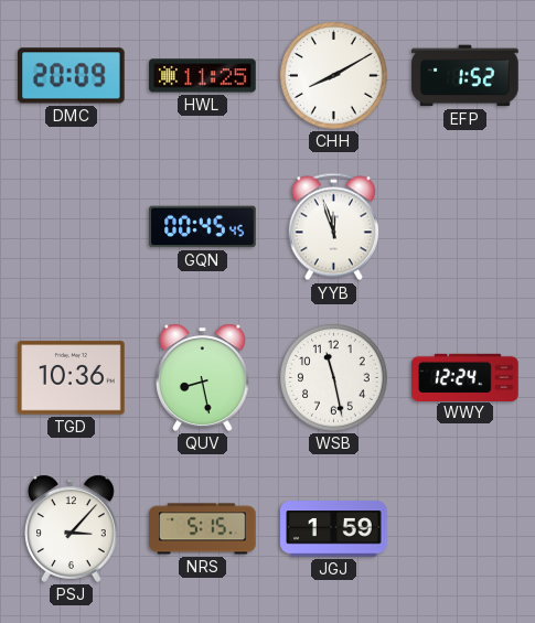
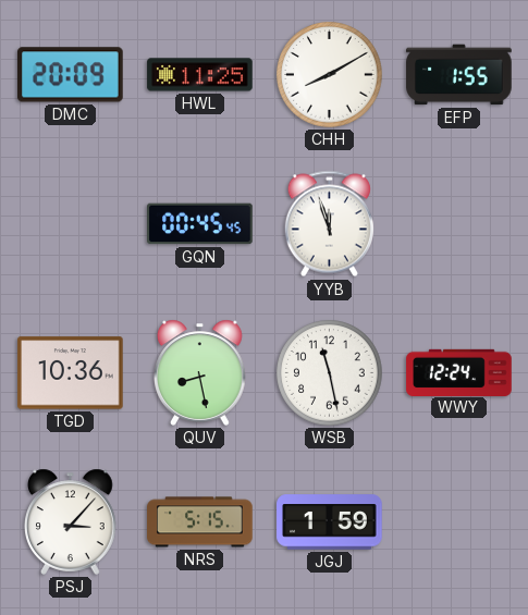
EFP: 1:52 -> 1:55
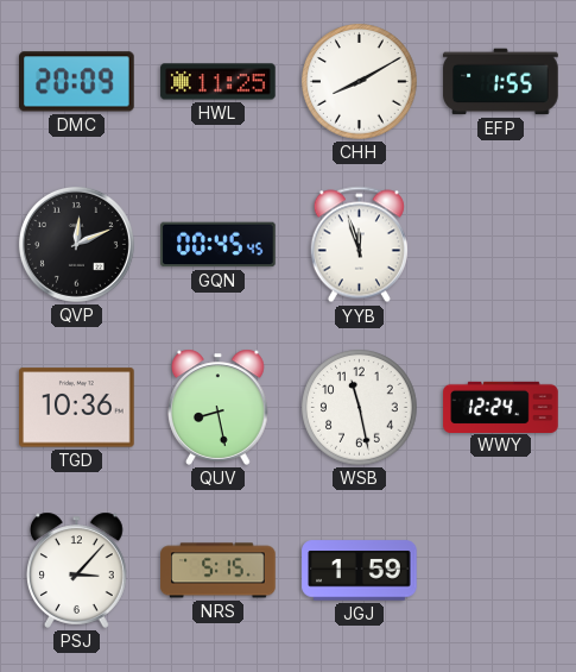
QVP: none -> 12:11
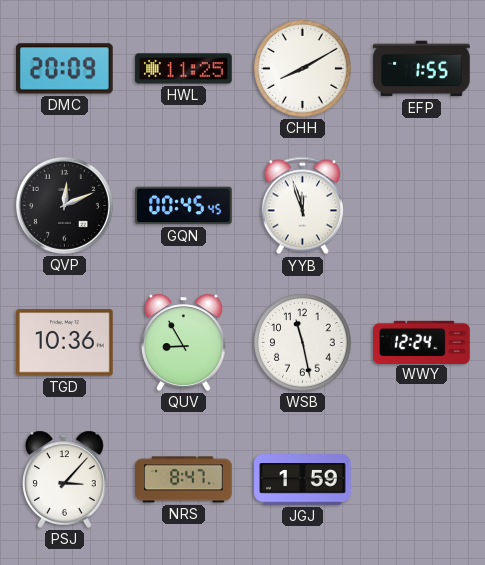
QUV: 8:28 -> 8:55
NRS: 5:15 -> 8:47
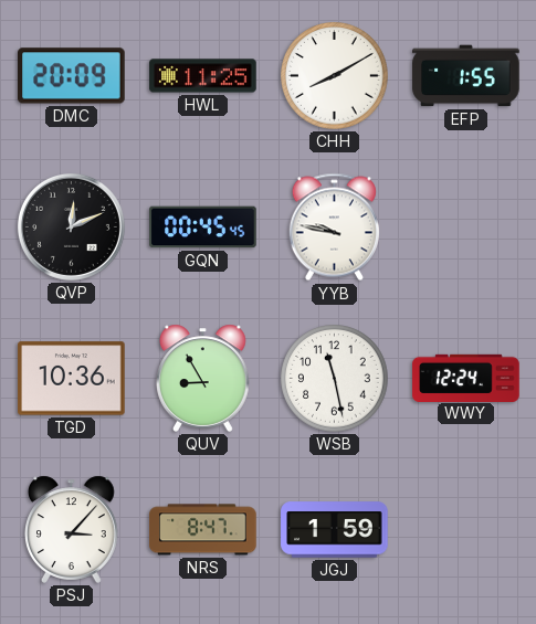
YYB: 11:57 -> 9:47
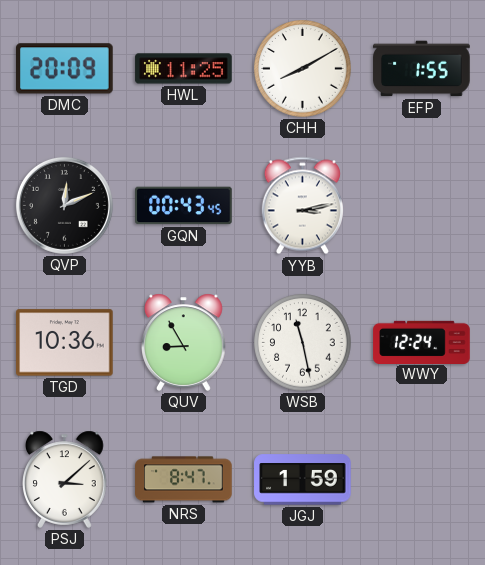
GQN: 00:45 -> 00:43
YYB: 9:47 -> 3:13
PSJ: 3:07 -> 3:08
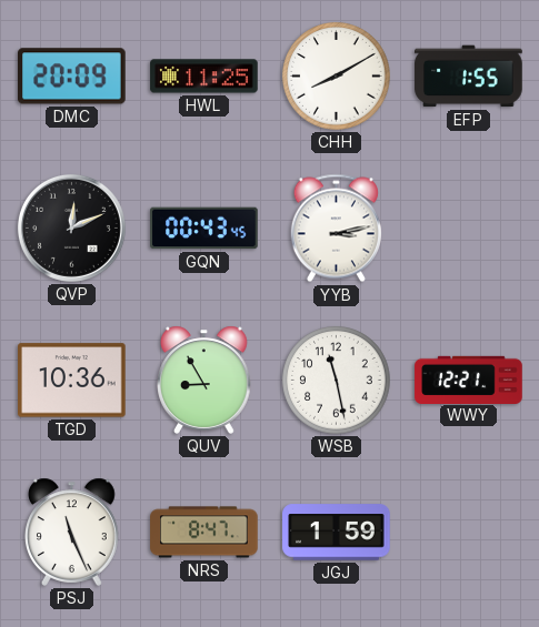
WWY: 12:24 -> 12:21
PSJ: 3:08 -> 11:26
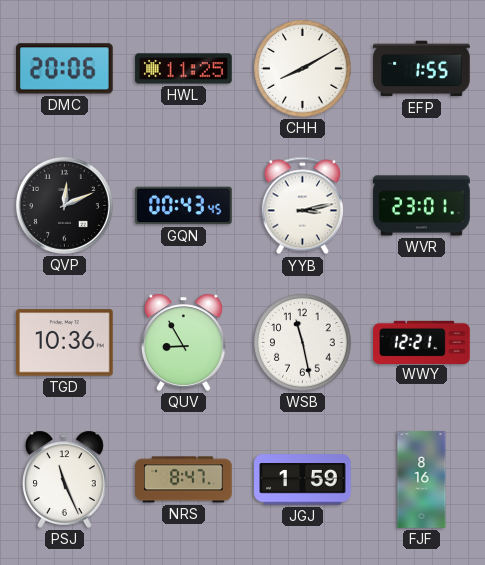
DMC: 20:09 -> 20:06
WVR: none -> 23:01
FJF: none -> 8:16
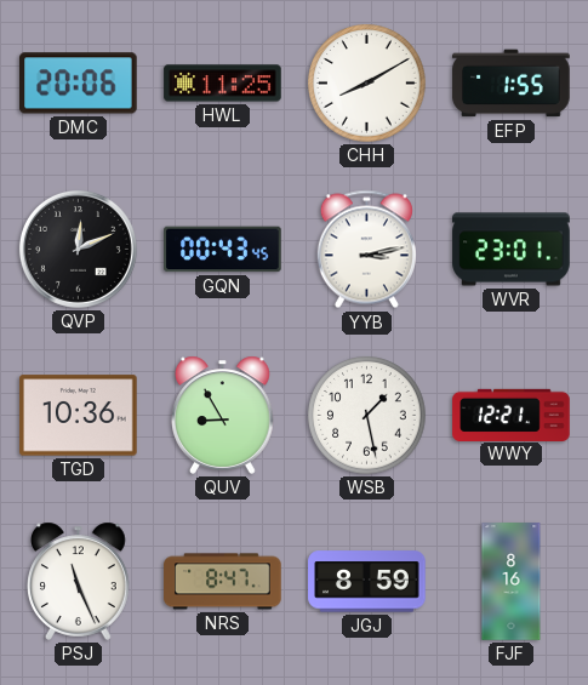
WSB: 11:28 -> 1:28
JGJ: 1:59 -> 8:59
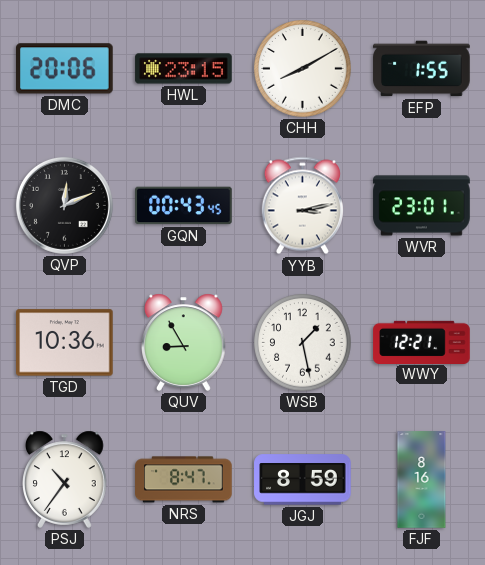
HWL: 11:25 -> 23:15
PSJ: 11:26 -> 10:36
